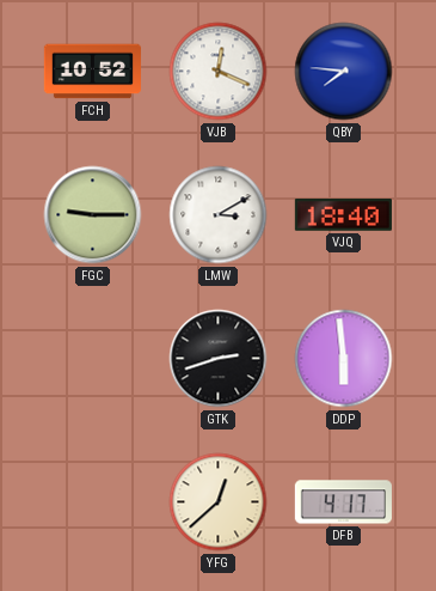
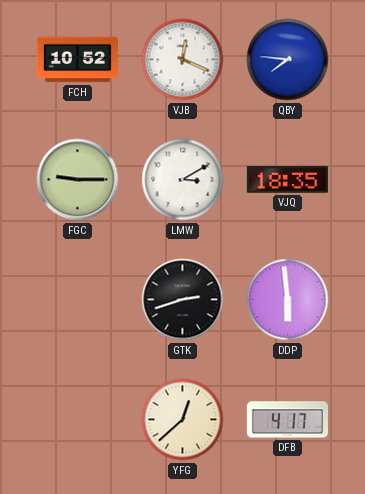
VJQ: 18:40 -> 18:35
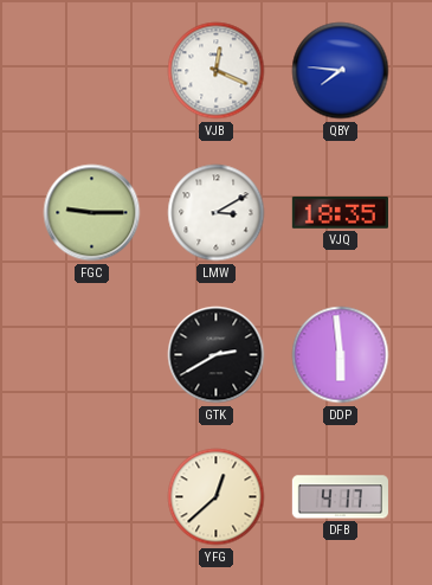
FCH: 10:52 -> none
GTK: 2:42 -> 2:40
